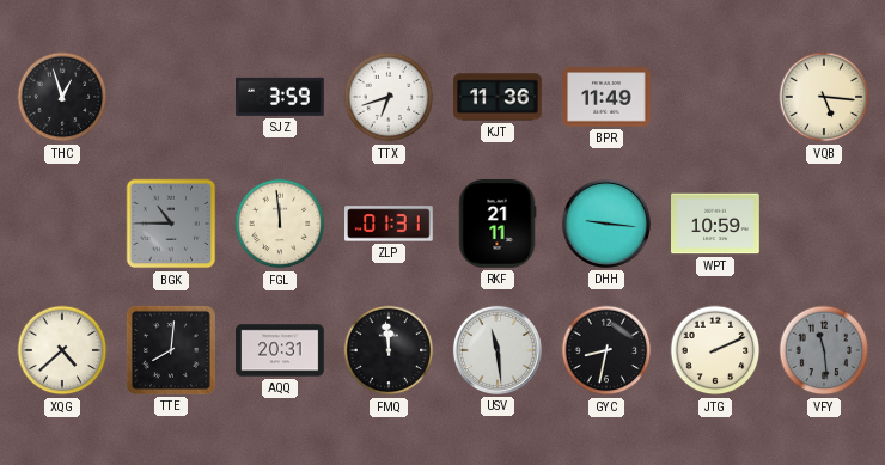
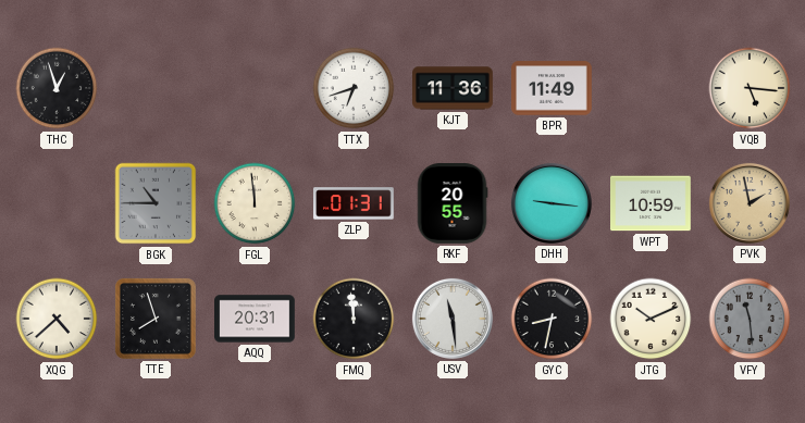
SJZ: 3:59 -> none
RKF: 21:11 -> 20:55
PVK: none -> 1:58
TTE: 8:01 -> 7:57
JTG: 2:11 -> 10:11
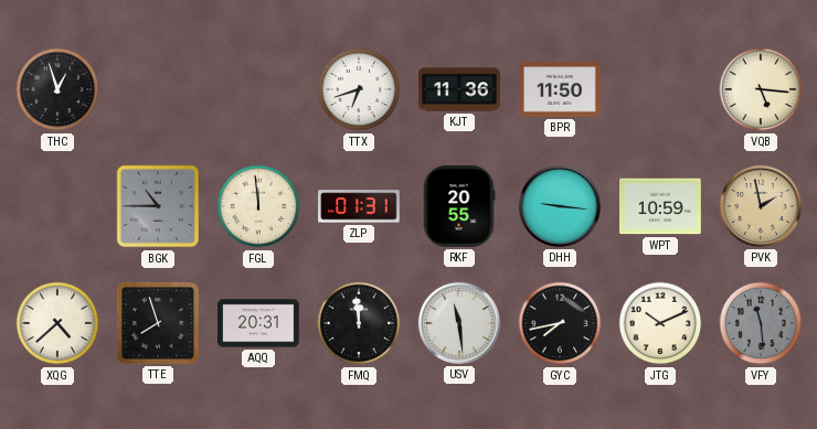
BPR: 11:49 -> 11:50
GYC: 8:32 -> 7:43
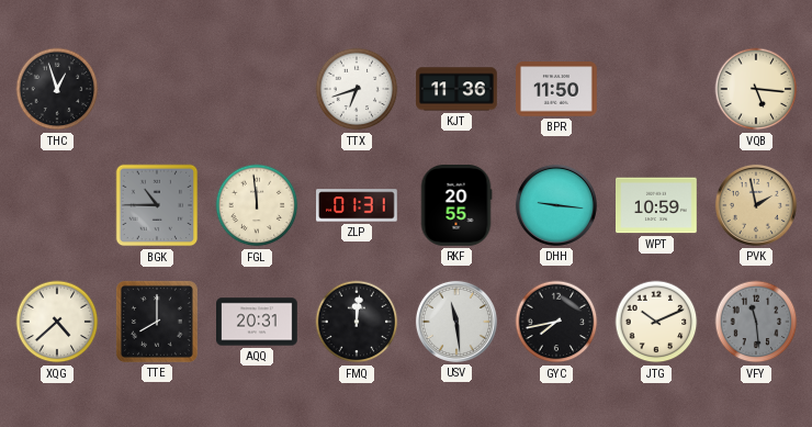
TTE: 7:57 -> 8:00
FMQ: 11:59 -> 12:01
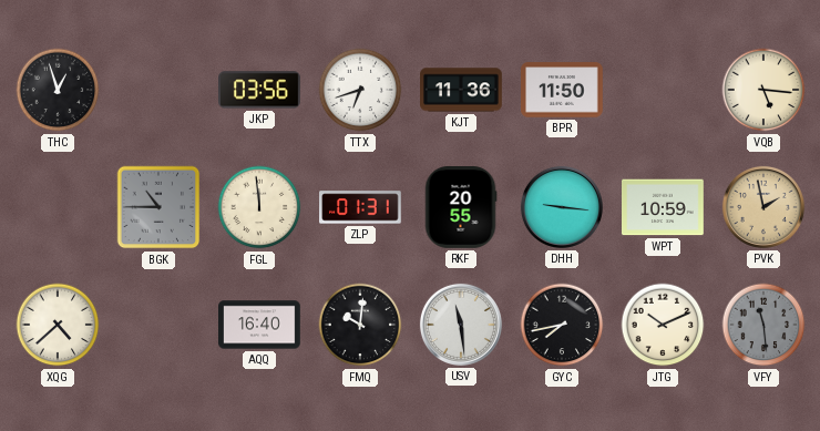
JKP: none -> 03:56
TTE: 8:00 -> none
AQQ: 20:31 -> 16:40
FMQ: 12:01 -> 10:01
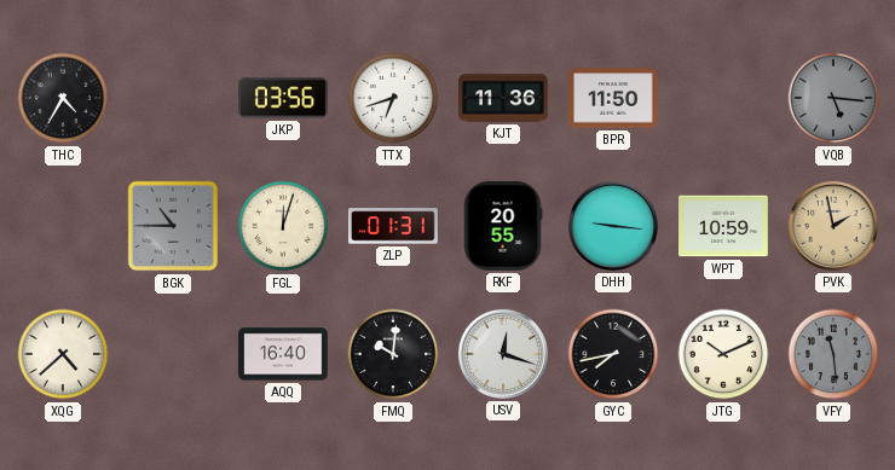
THC: 12:57 -> 4:35
VQB dial: cream -> grey
FGL: 11:59 -> 12:03
USV: 11:29 -> 12:18
